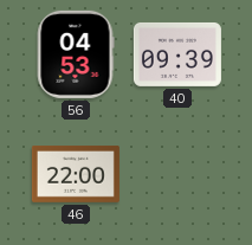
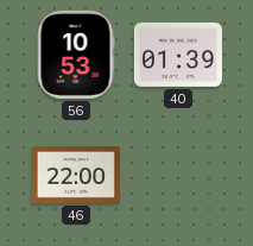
56: 04:53 -> 10:53
40: 09:39 -> 01:39
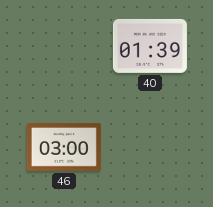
56: 10:53 -> none
46: 22:00 -> 03:00
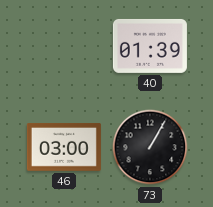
73: none -> 1:05
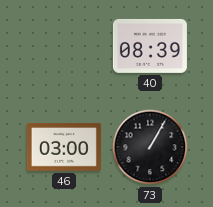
40: 01:39 -> 08:39
